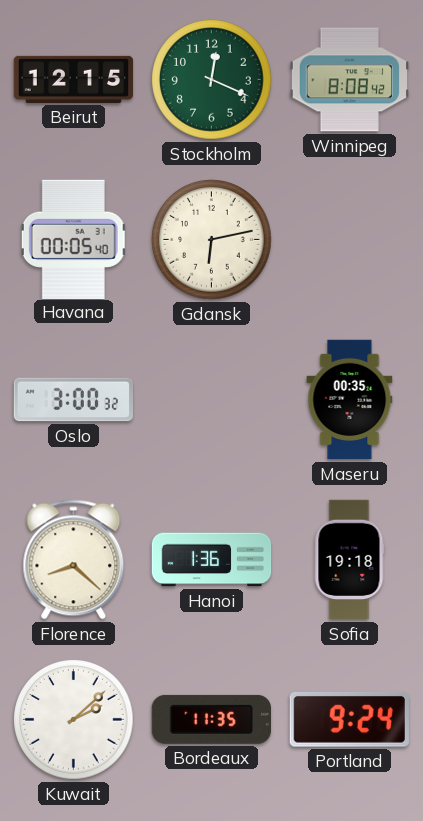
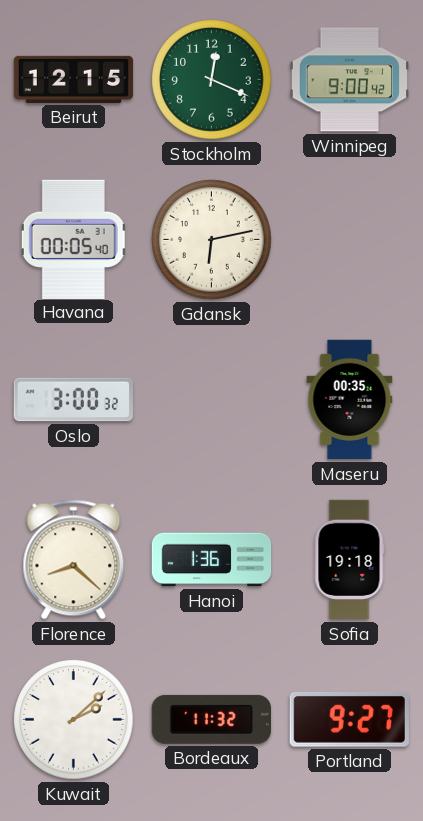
Winnipeg: 8:08 -> 9:00
Bordeaux: 11:35 -> 11:32
Portland: 9:24 -> 9:27
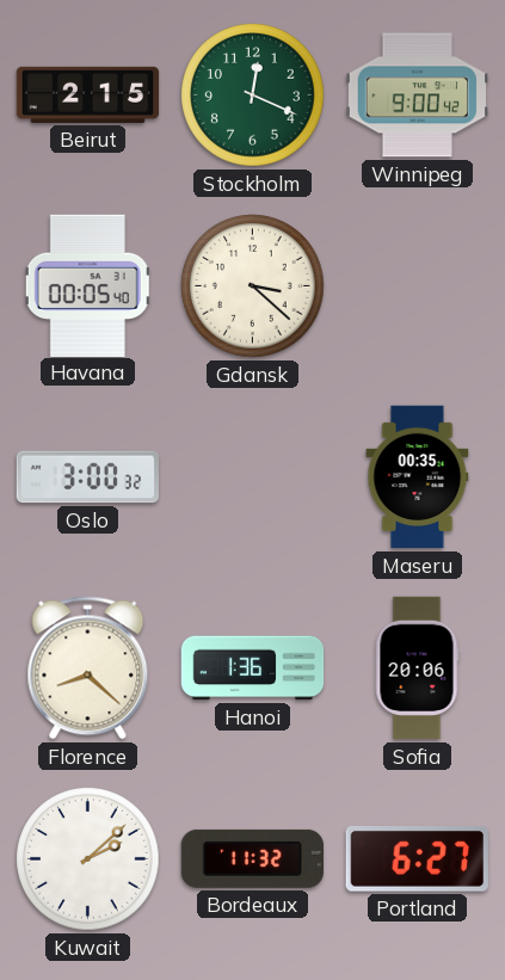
Beirut: 12:15 -> 2:15
Gdansk: 6:13 -> 3:22
Sofia: 19:18 -> 20:06
Portland: 9:27 -> 6:27
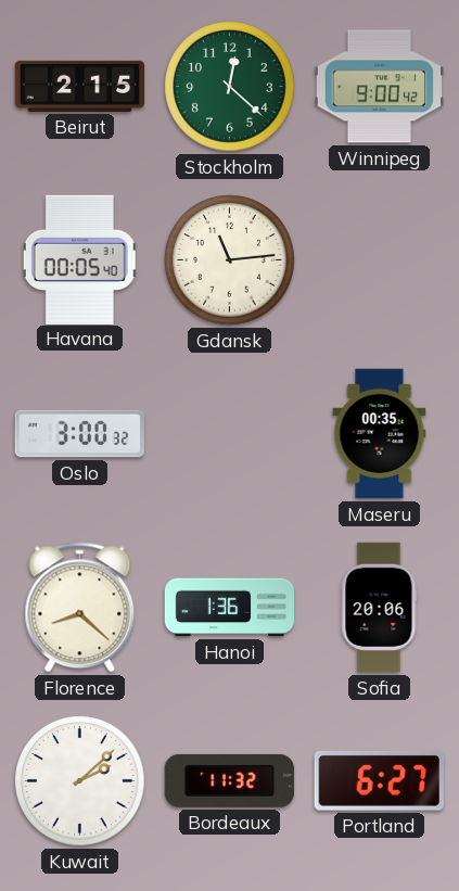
Stockholm: 12:19 -> 12:22
Gdansk: 3:22 -> 11:14
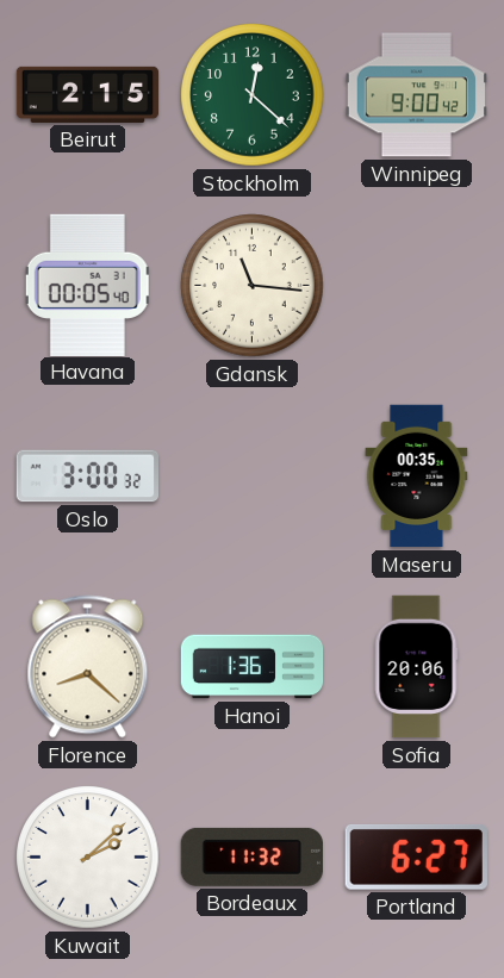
Gdansk: 11:14 -> 11:16
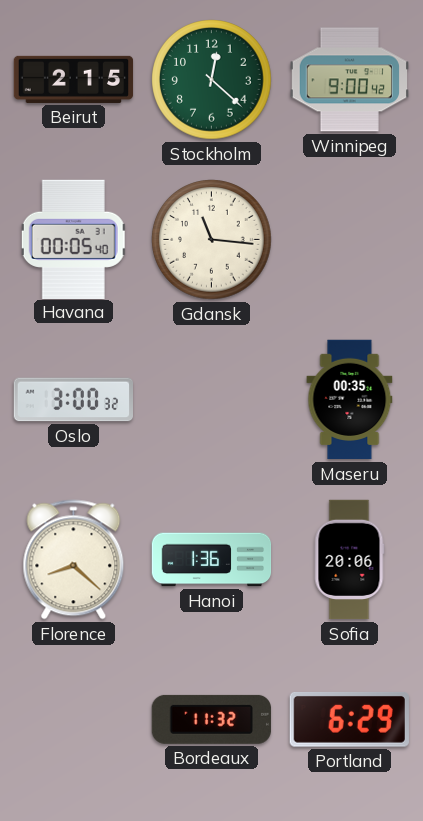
Kuwait: 2:08 -> none
Portland: 6:27 -> 6:29
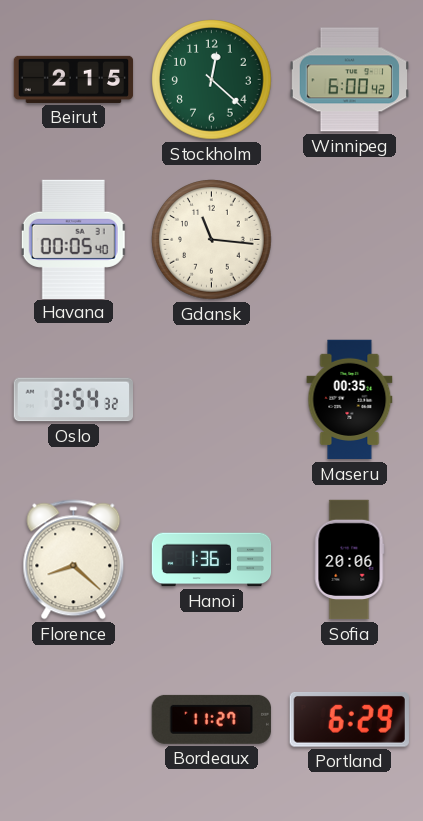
Winnipeg: 9:00 -> 6:00
Oslo: 3:00 -> 3:54
Bordeaux: 11:32 -> 11:27
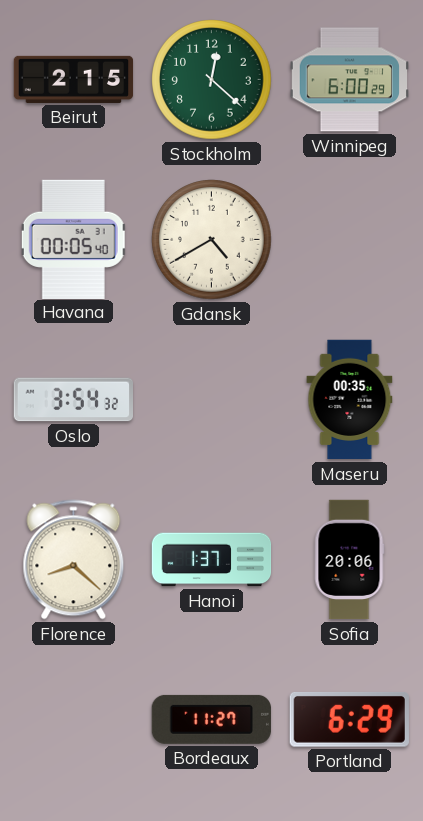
Winnipeg: 6:00:42 -> 6:00:29
Gdansk: 11:16 -> 4:40
Hanoi: 1:36 -> 1:37
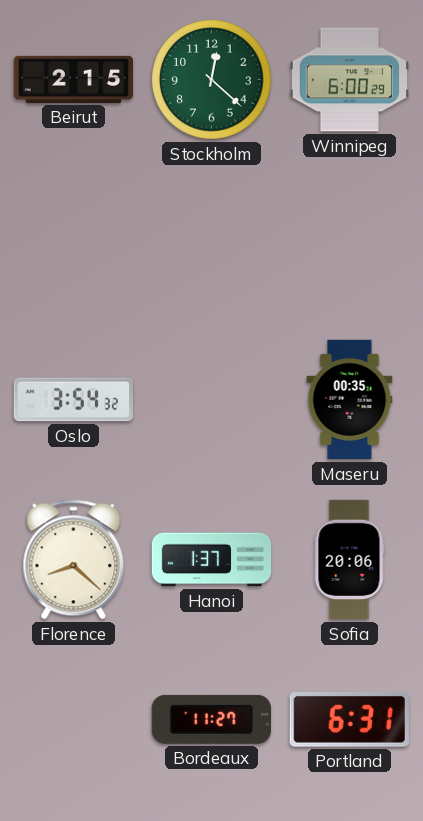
Havana: 00:05 -> none
Gdansk: 4:40 -> none
Portland: 6:29 -> 6:31
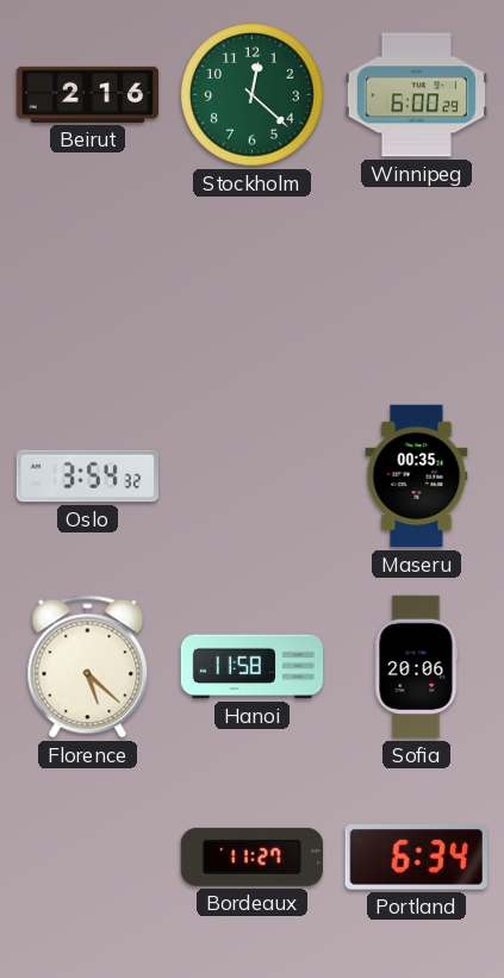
Beirut: 2:15 -> 2:16
Florence: 8:22 -> 5:22
Hanoi: 1:37 -> 11:58
Portland: 6:31 -> 6:34
